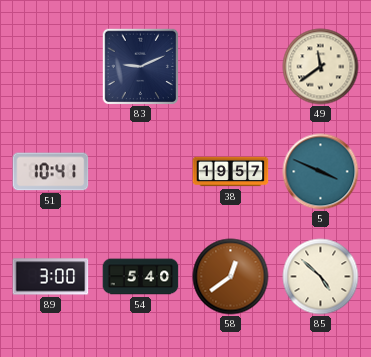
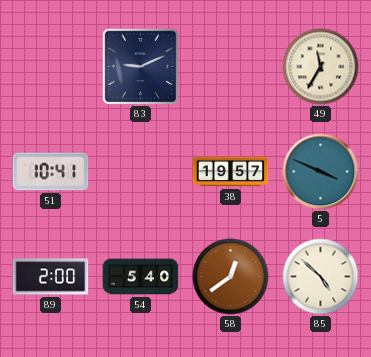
49: 11:39 -> 11:35
89: 3:00 -> 2:00
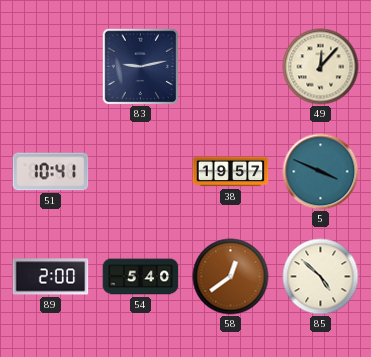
83: 9:11 -> 9:13
49: 11:35 -> 12:07
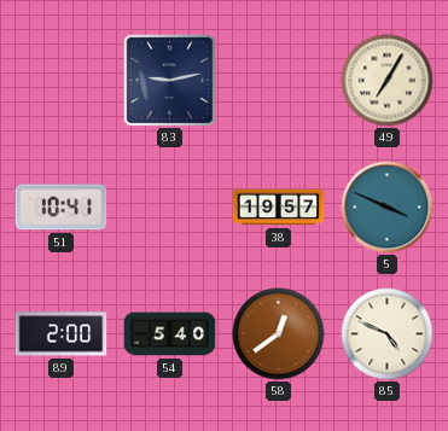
49: 12:07 -> 7:05
85: 4:52 -> 4:49
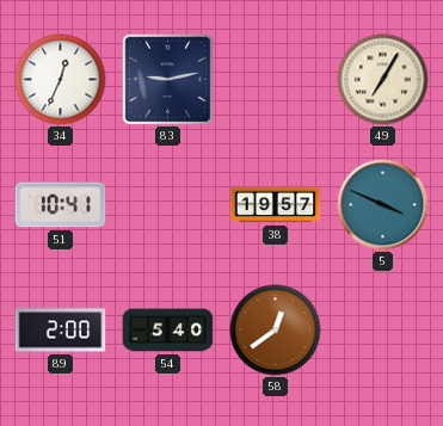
34: none -> 12:34
85: 4:49 -> none
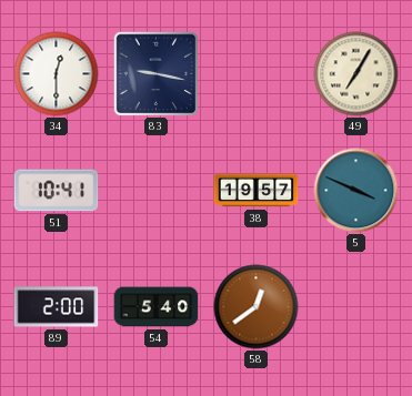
34: 12:34 -> 12:30
83: 9:13 -> 9:17
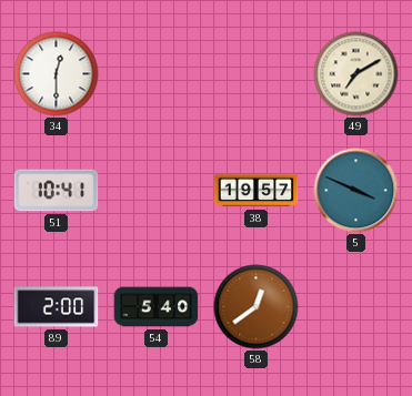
83: 9:17 -> none
49: 7:05 -> 7:10
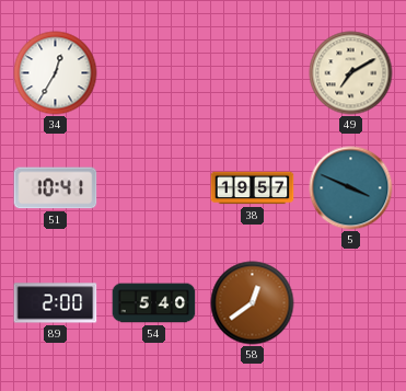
34: 12:30 -> 12:35
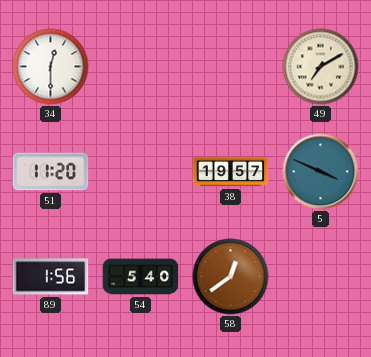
34: 12:35 -> 12:30
51: 10:41 -> 11:20
89: 2:00 -> 1:56
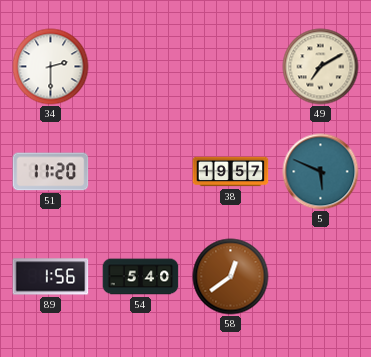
34: 12:30 -> 2:30
5: 3:49 -> 5:49
